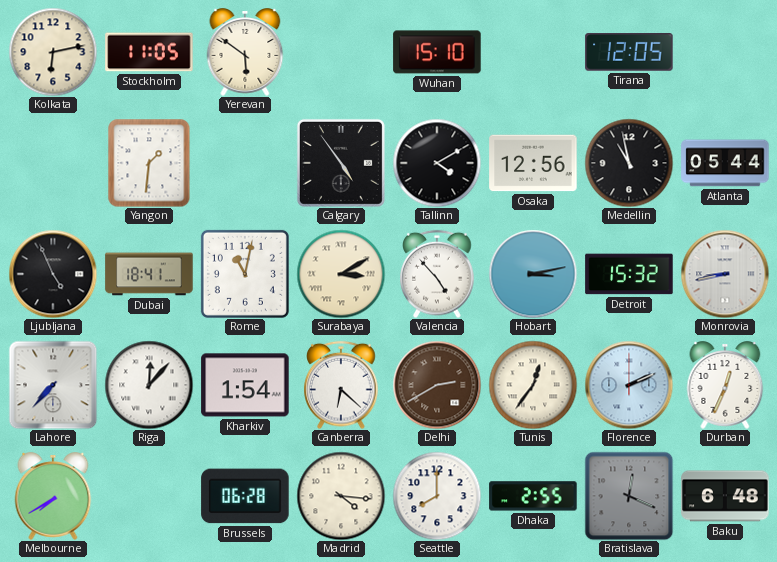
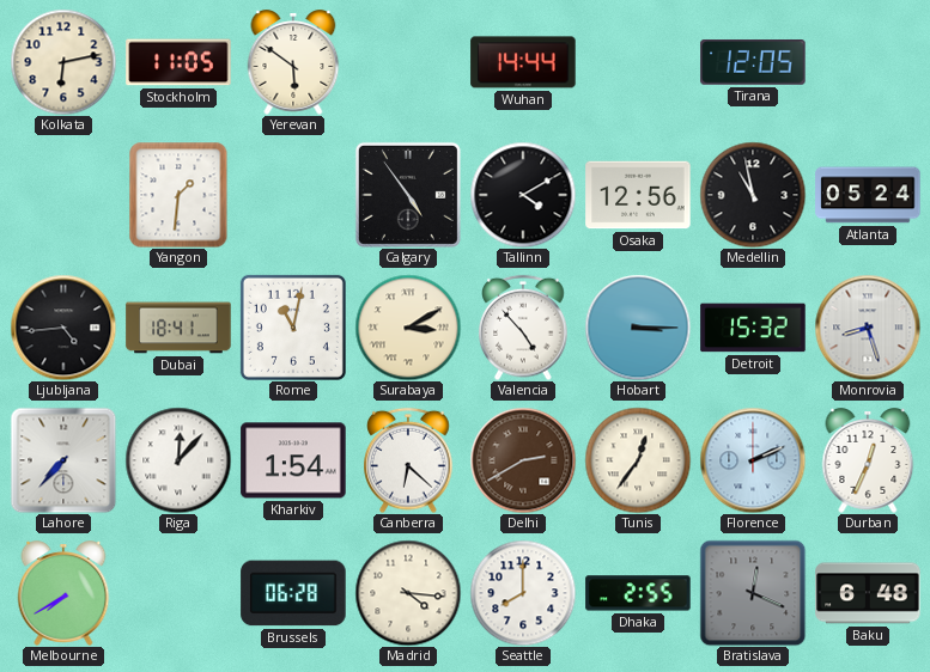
Wuhan: 15:10 -> 14:44
Atlanta: 05:44 -> 05:24
Ljubljana: 4:56 -> 4:44
Hobart: 3:13 -> 3:15
Monrovia: 8:43 -> 8:27
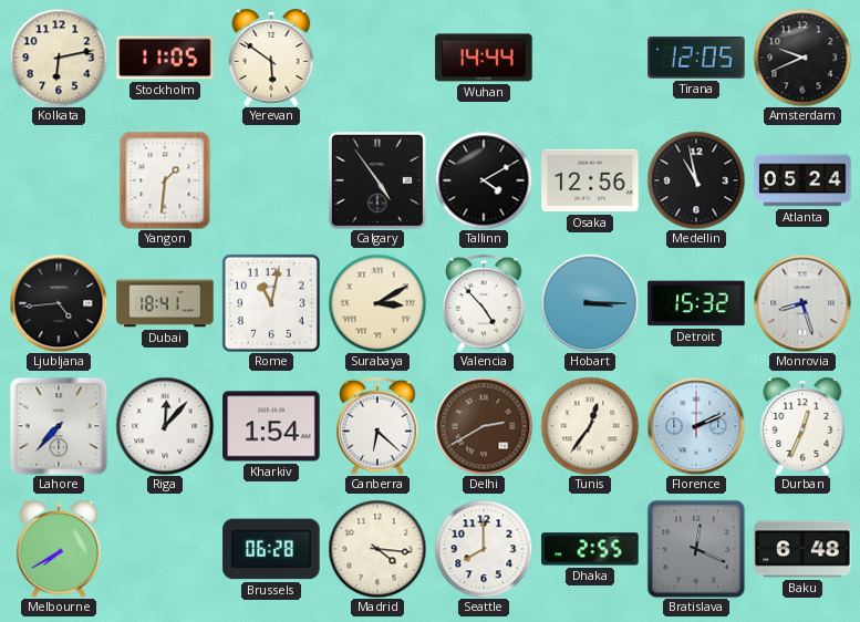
Amsterdam: none -> 9:41
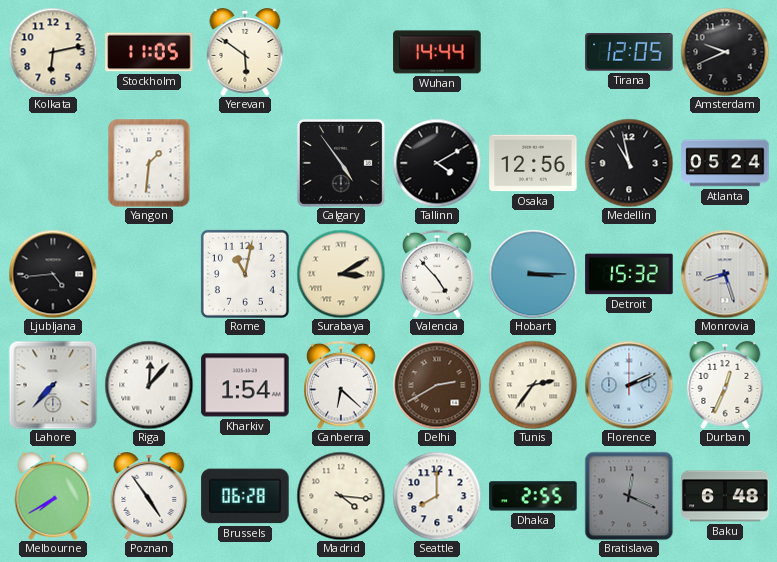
Dubai: 18:41 -> none
Tunis: 12:36 -> 2:36
Poznan: none -> 4:54
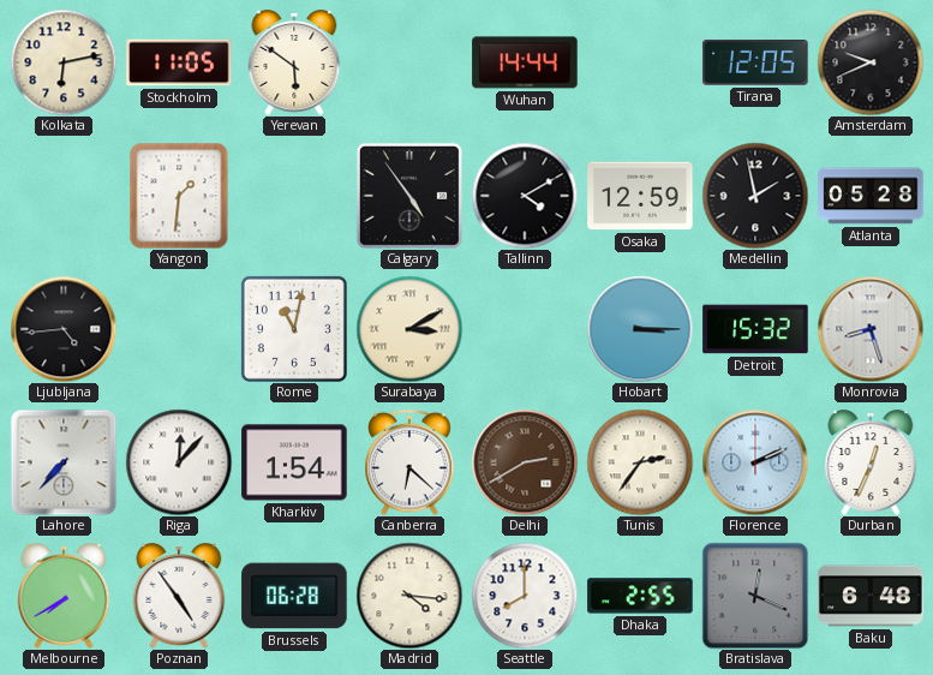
Osaka: 12:56 -> 12:59
Medellin: 10:58 -> 1:58
Atlanta: 05:24 -> 05:28
Valencia: 4:53 -> none
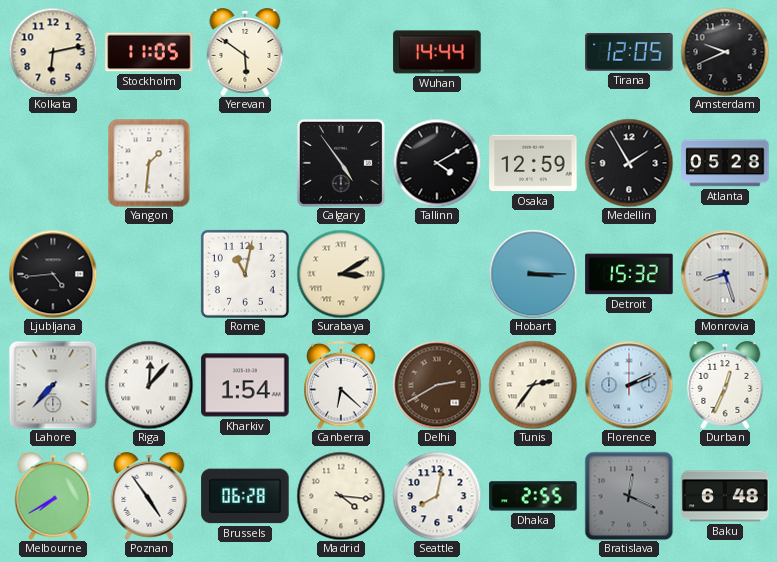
Medellin: 1:58 -> 1:55
Seattle: 8:00 -> 8:02
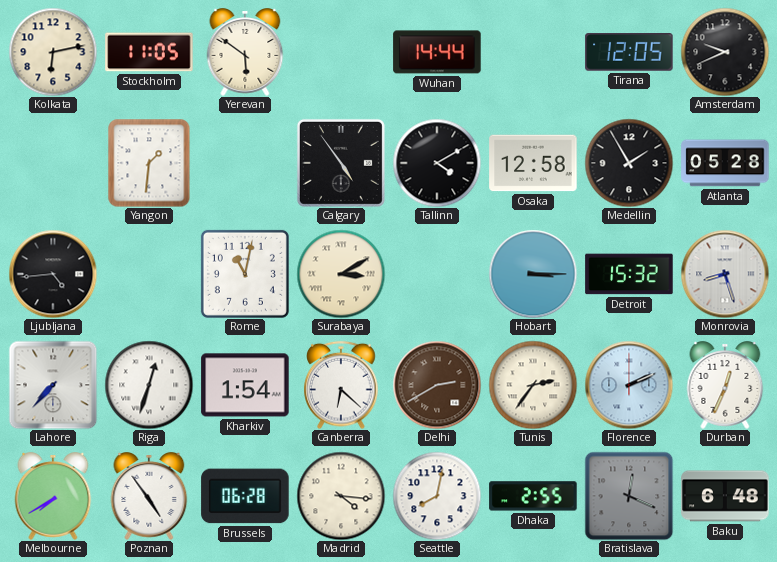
Osaka: 12:59 -> 12:58
Riga: 12:07 -> 12:33
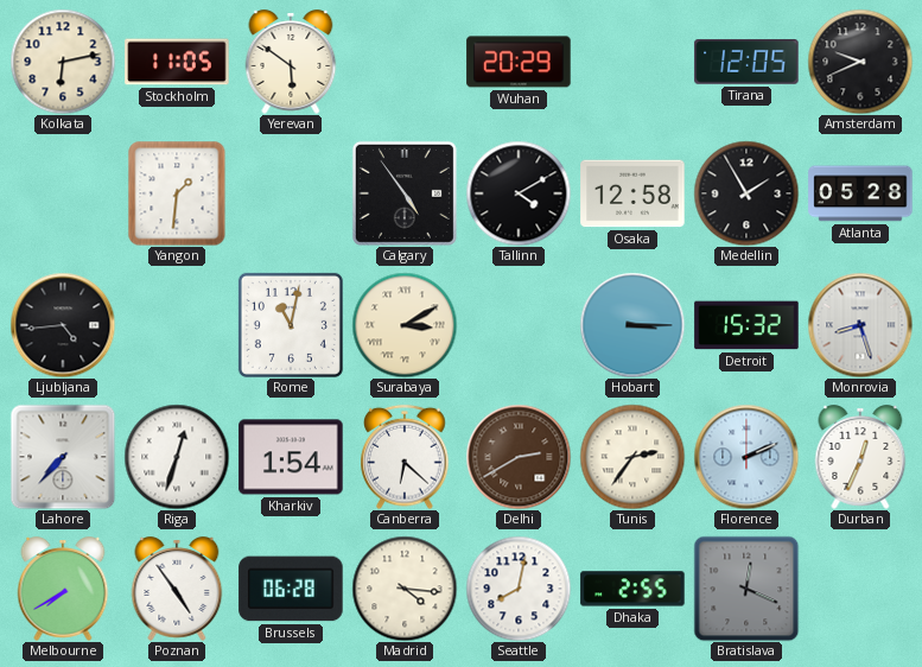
Wuhan: 14:44 -> 20:29
Baku: 6:48 -> none
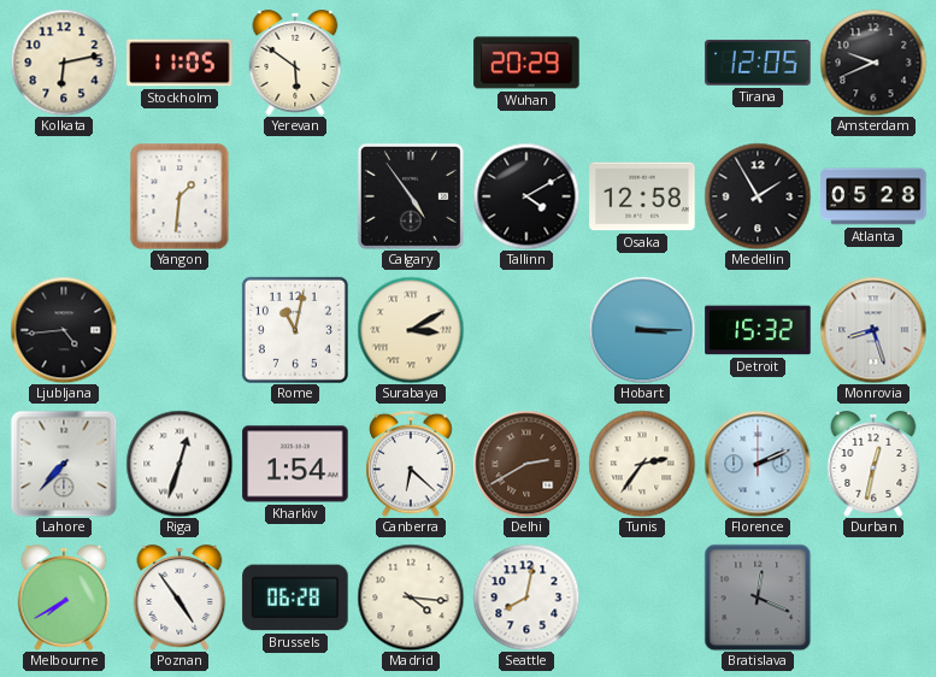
Durban: 12:34 -> 12:32
Dhaka: 2:55 -> none
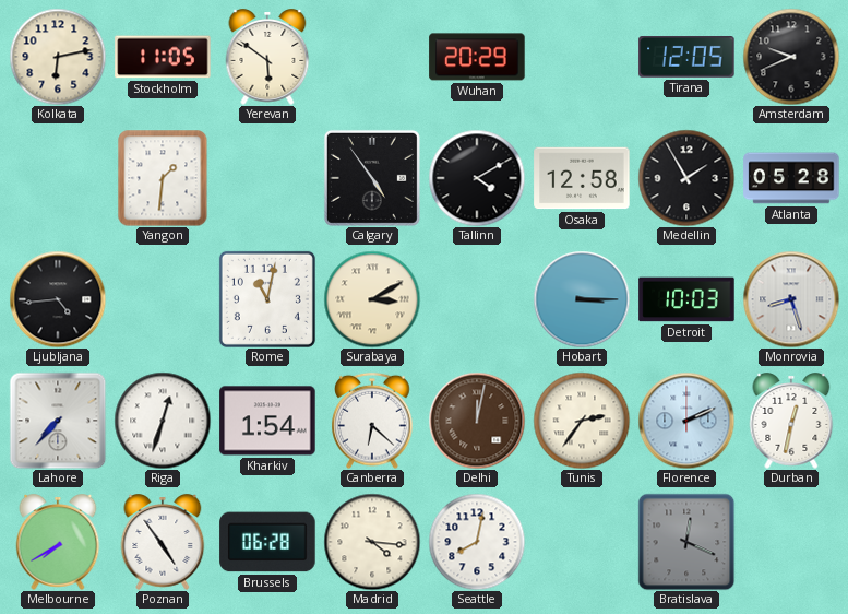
Detroit: 15:32 -> 10:03
Delhi: 2:40 -> 12:02
